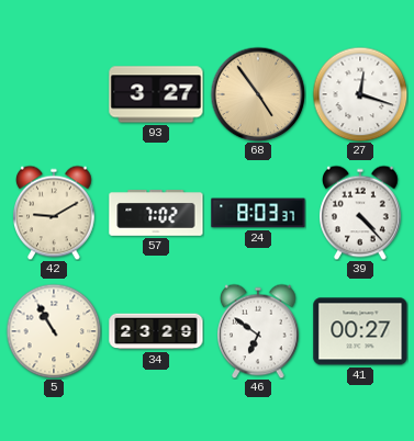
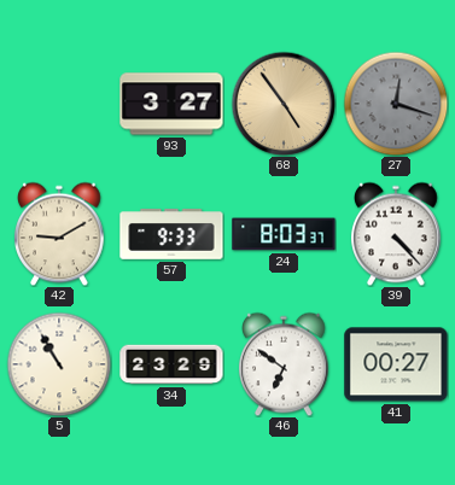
27 dial: white -> grey
57: 7:02 -> 9:33
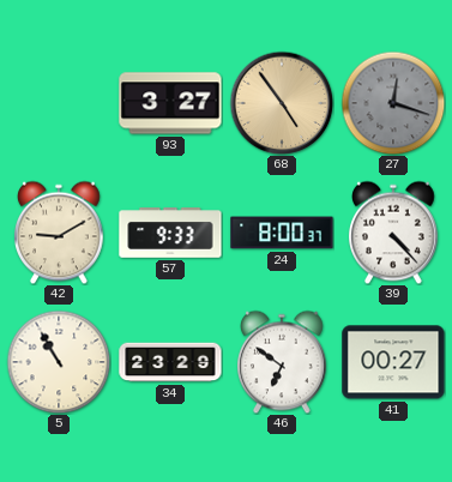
24: 8:03 -> 8:00
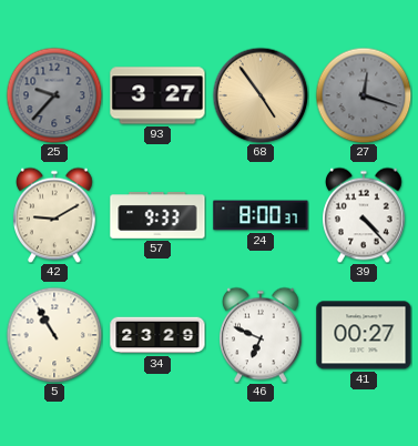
25: none -> 9:37
46: 6:51 -> 6:49
